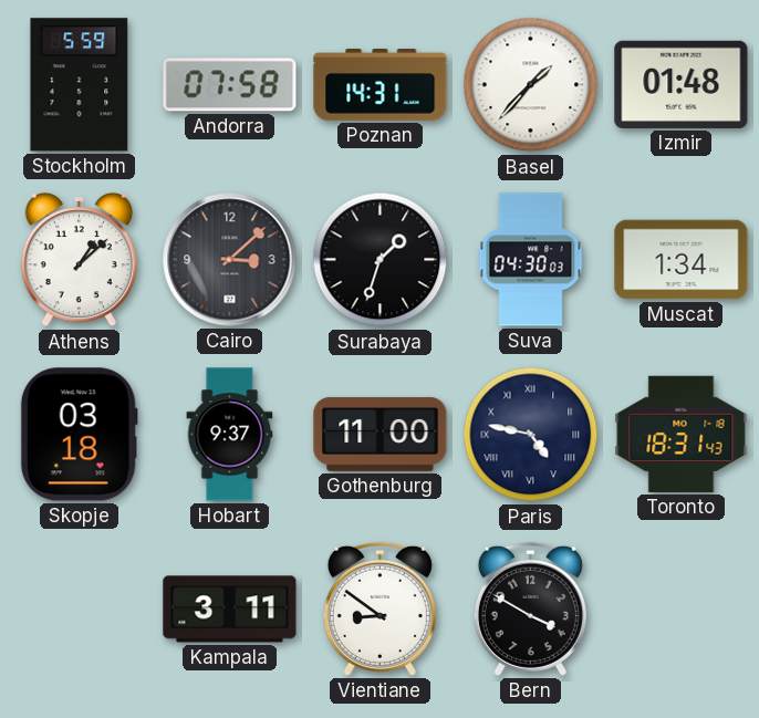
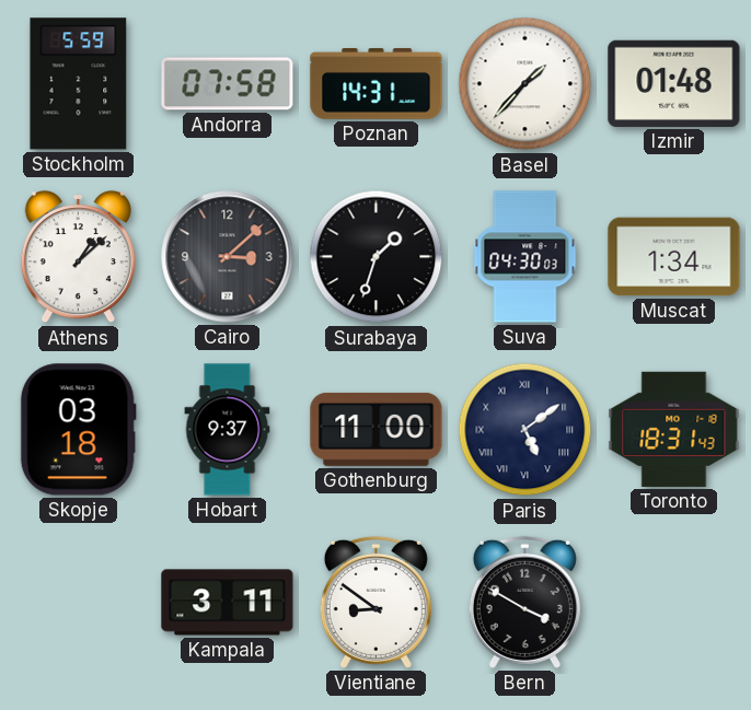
Paris: 4:47 -> 5:09
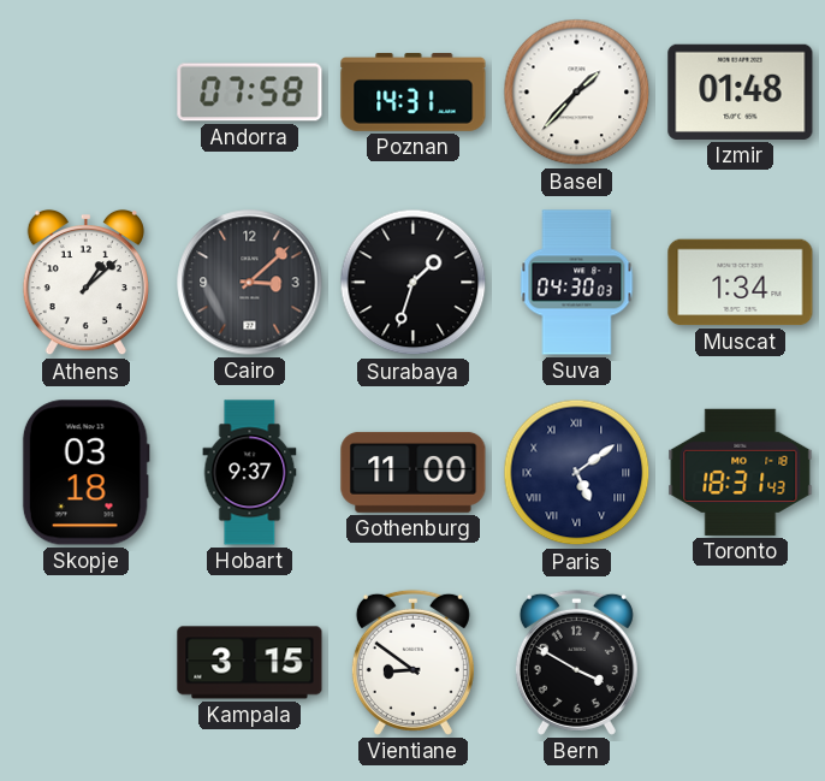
Stockholm: 5:59 -> none
Kampala: 3:11 -> 3:15
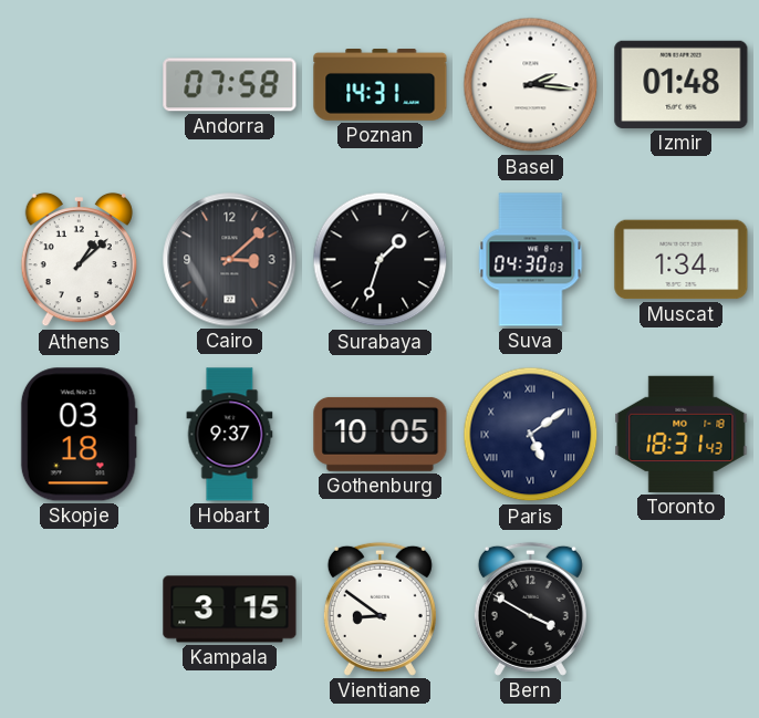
Basel: 1:37 -> 2:16
Gothenburg: 11:00 -> 10:05
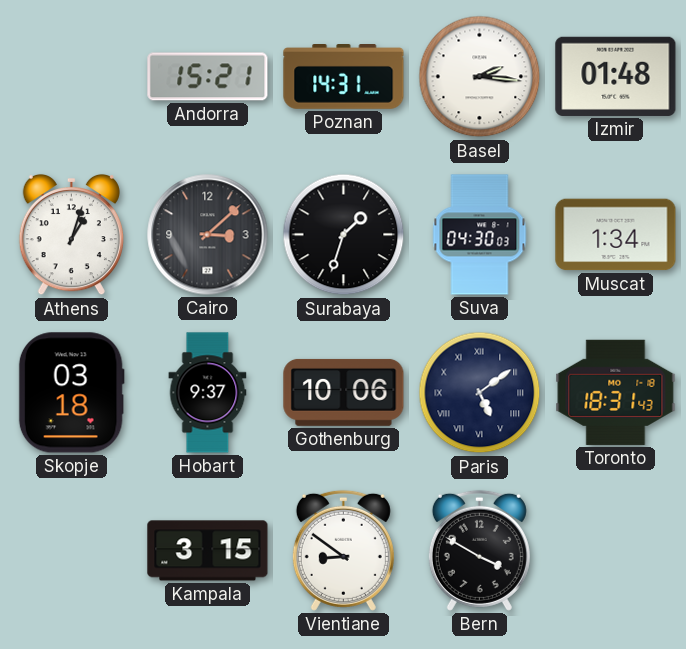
Andorra: 07:58 -> 15:21
Athens: 1:08 -> 1:03
Gothenburg: 10:05 -> 10:06
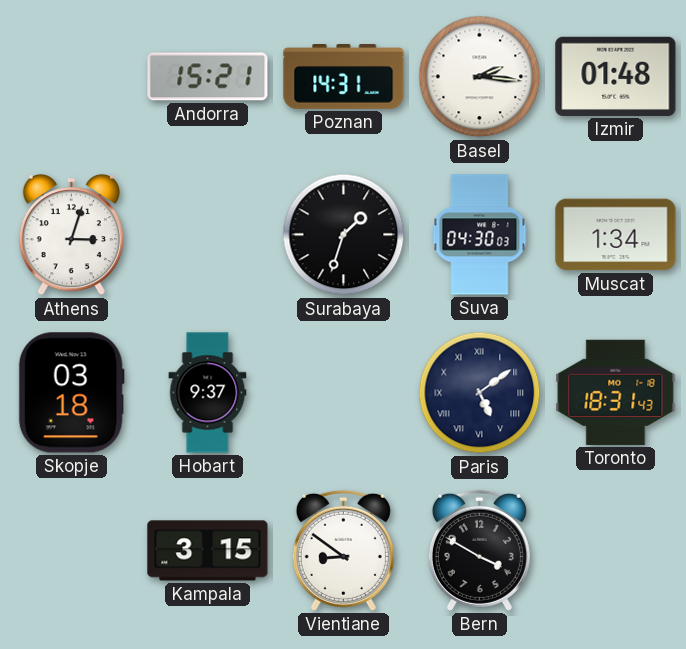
Athens: 1:03 -> 3:03
Cairo: 3:08 -> none
Gothenburg: 10:06 -> none
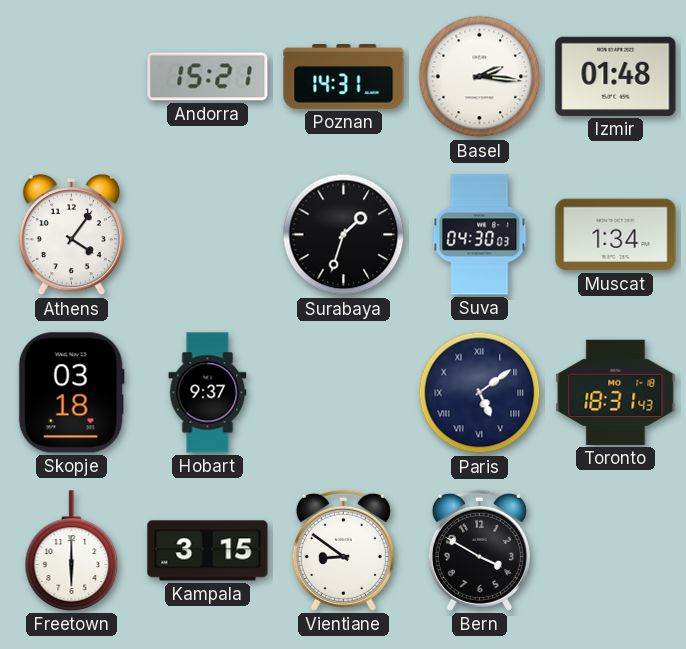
Athens: 3:03 -> 4:06
Freetown: none -> 6:00
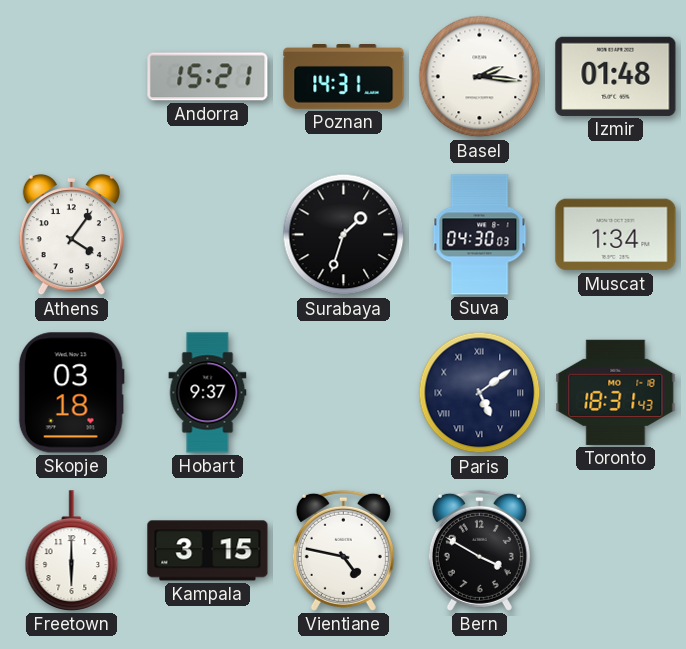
Vientiane: 8:51 -> 4:47
